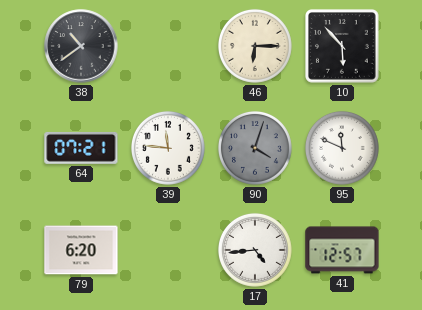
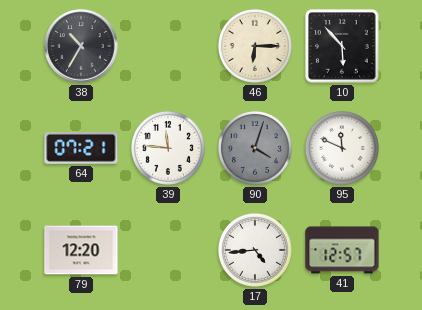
38: 10:39 -> 10:35
79: 6:20 -> 12:20
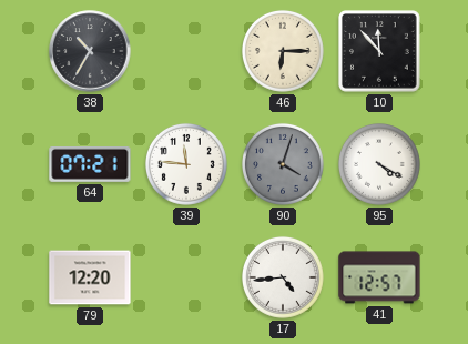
10: 5:53 -> 11:53
95: 11:49 -> 4:20
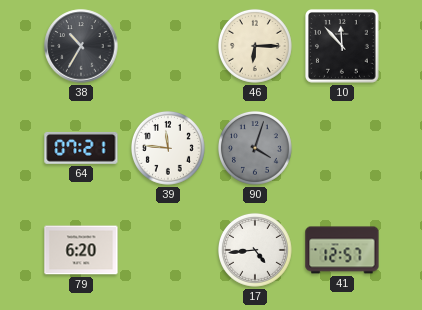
95: 4:20 -> none
79: 12:20 -> 6:20
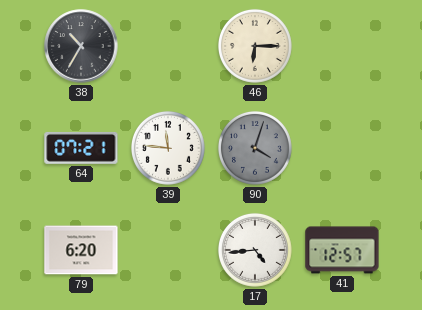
10: 11:53 -> none
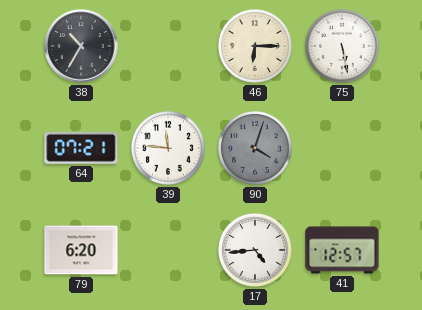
75: none -> 5:28
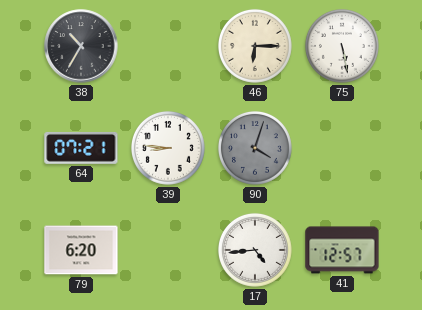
39: 11:46 -> 8:46
